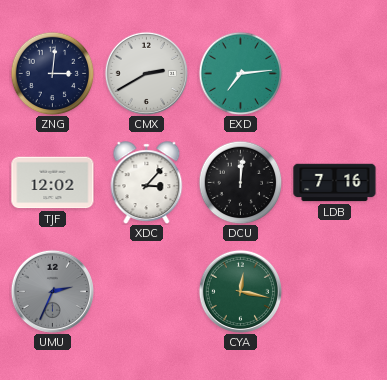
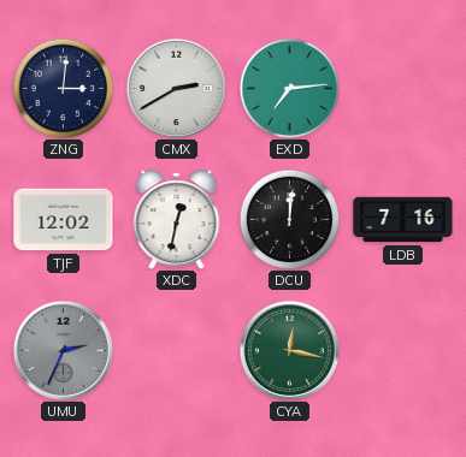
XDC: 3:07 -> 12:32
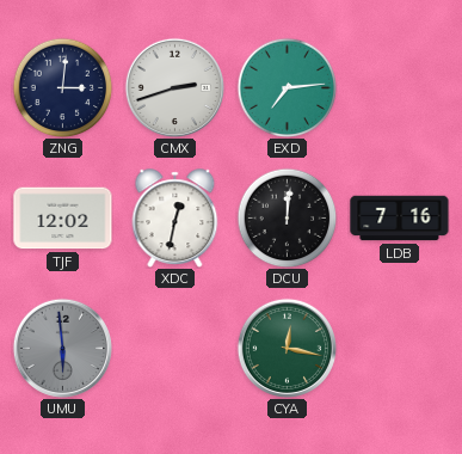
CMX: 2:40 -> 2:42
UMU: 2:34 -> 5:59
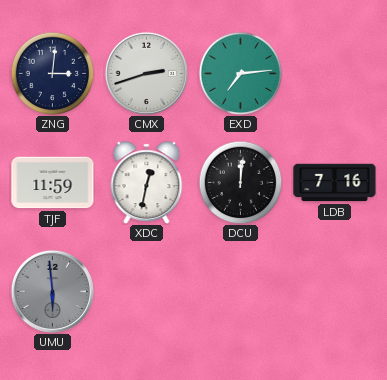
TJF: 12:02 -> 11:59
CYA: 12:17 -> none
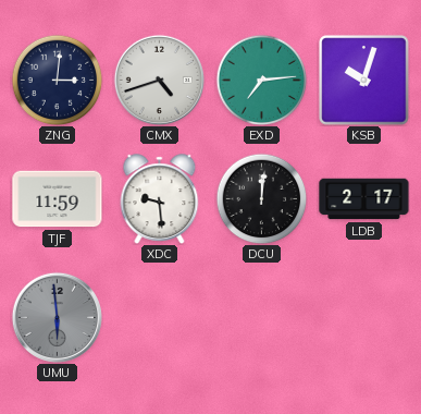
CMX: 2:42 -> 4:42
KSB: none -> 10:03
XDC: 12:32 -> 9:29
LDB: 7:16 -> 2:17
